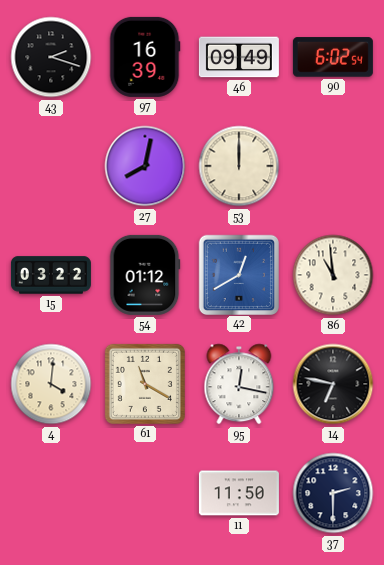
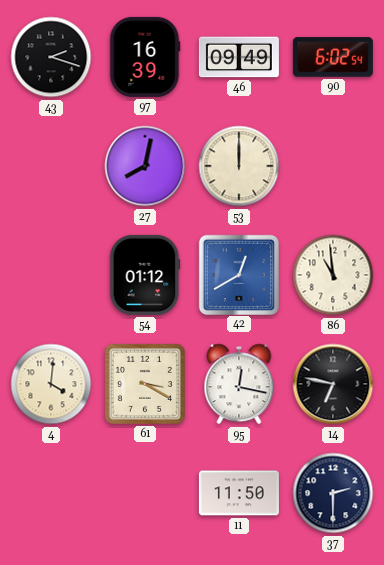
15: 03:22 -> none
61: 11:20 -> 3:20
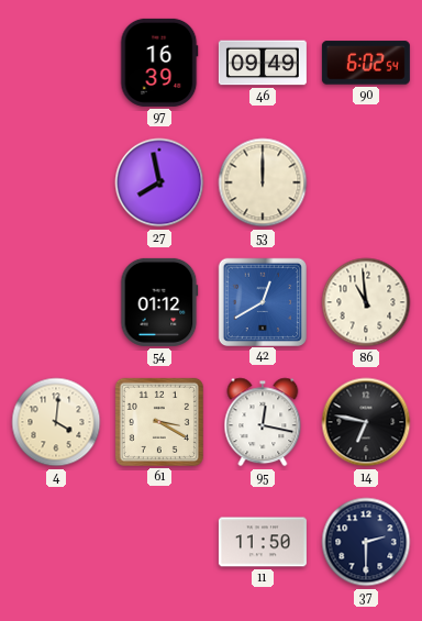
43: 2:18 -> none
27: 8:02 -> 7:58
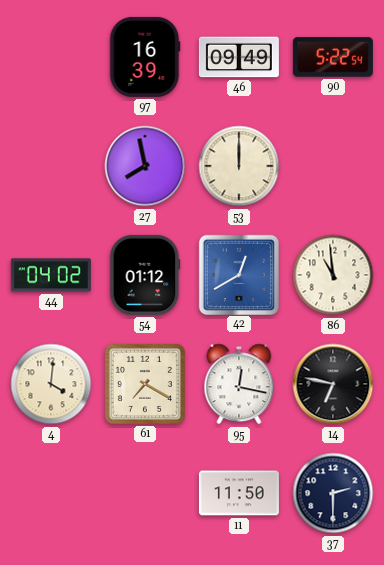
90: 6:02 -> 5:22
44: none -> 04:02
61: 3:20 -> 7:20
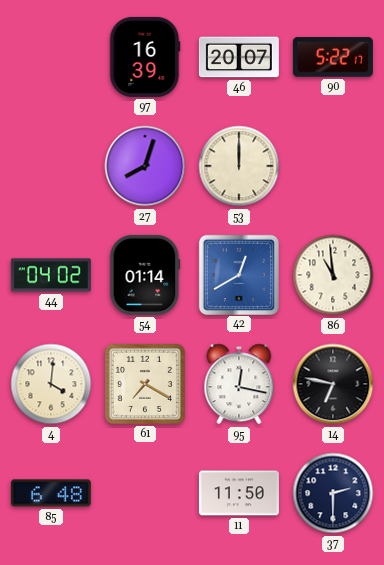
46: 09:49 -> 20:07
90: 5:22:54 -> 5:22:17
27: 7:58 -> 8:03
54: 01:12 -> 01:14
85: none -> 6:48
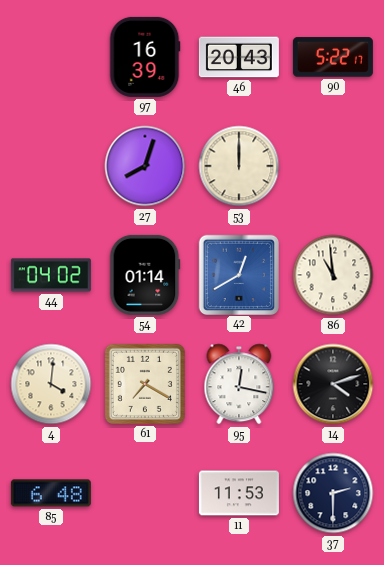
46: 20:07 -> 20:43
14: 6:47 -> 4:12
11: 11:50 -> 11:53
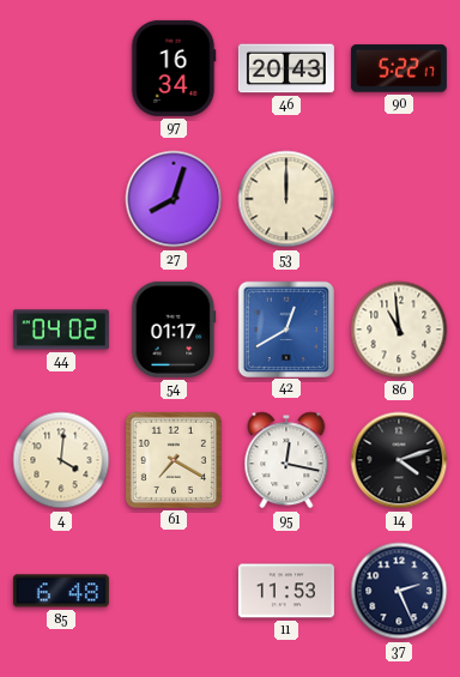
97: 16:39 -> 16:34
54: 01:14 -> 01:17
37: 2:30 -> 2:26
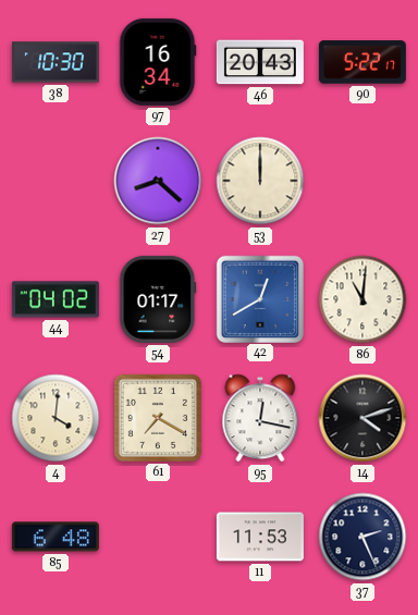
38: none -> 10:30
27: 8:03 -> 8:22
86: 10:59 -> 11:01
